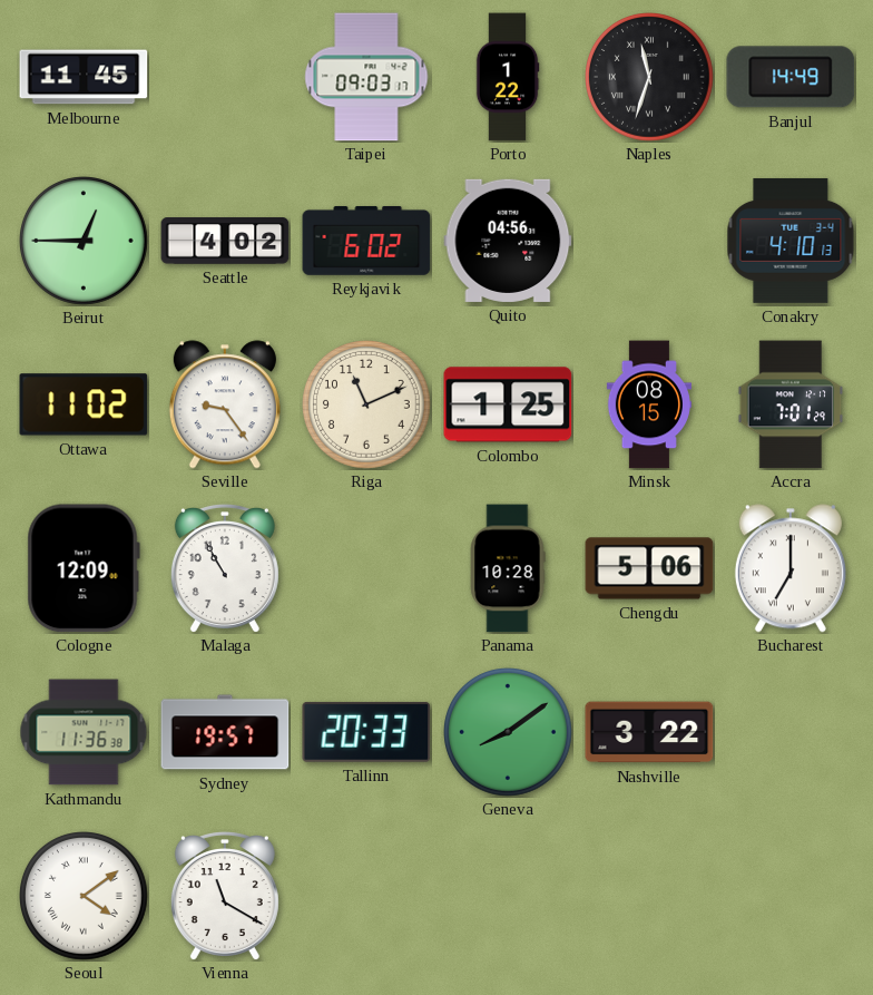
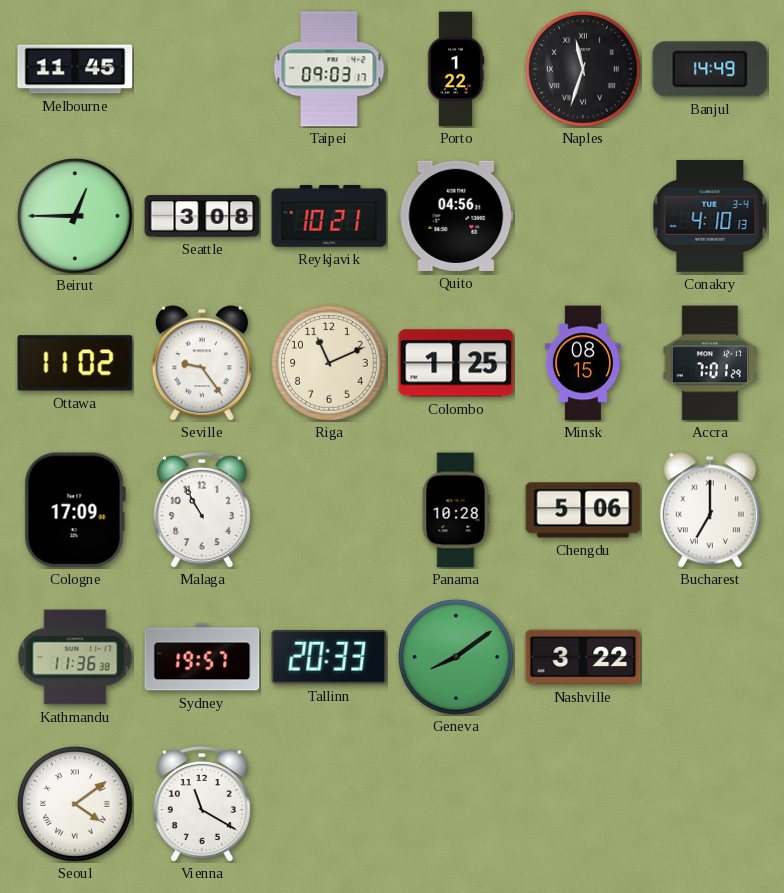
Seattle: 4:02 -> 3:08
Reykjavik: 6:02 -> 10:21
Cologne: 12:09 -> 17:09
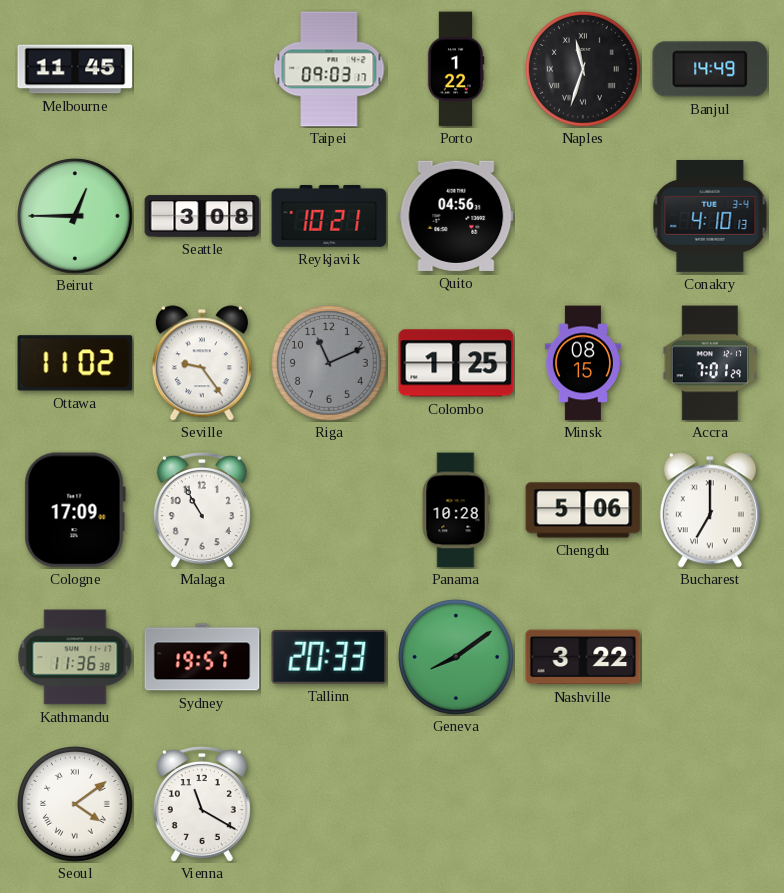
Riga dial: cream -> grey
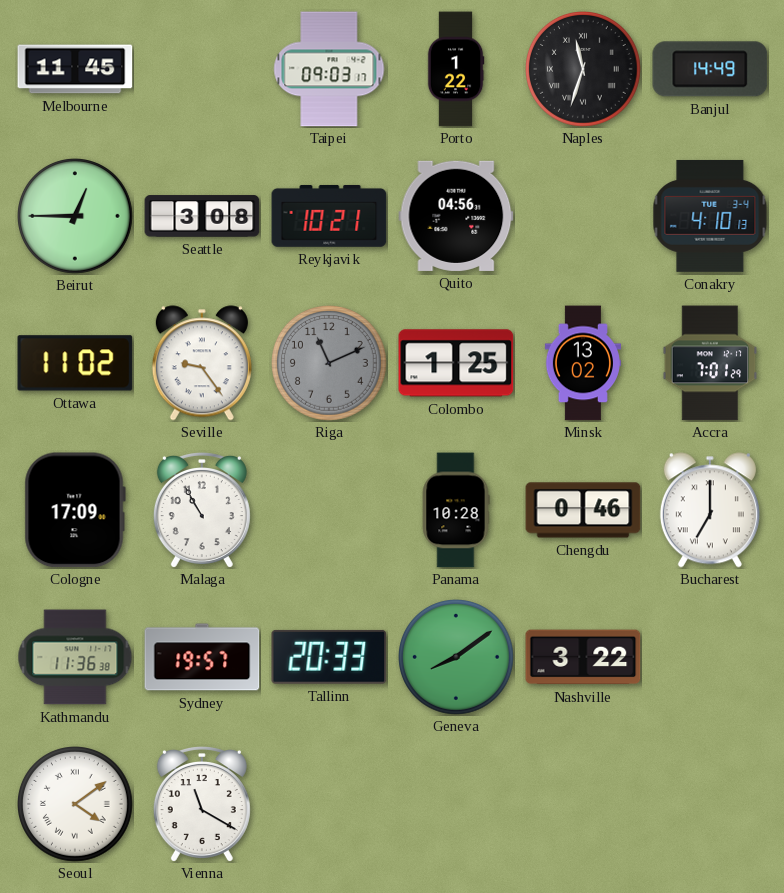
Minsk: 08:15 -> 13:02
Chengdu: 5:06 -> 0:46
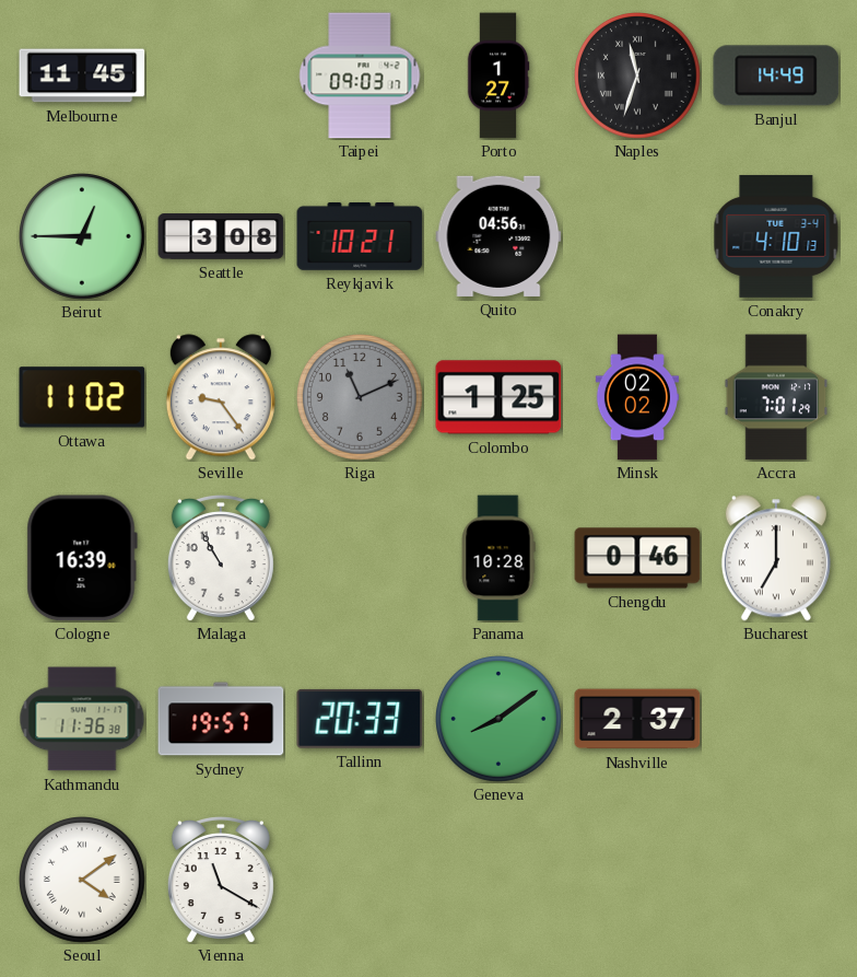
Porto: 1:22 -> 1:27
Minsk: 13:02 -> 02:02
Cologne: 17:09 -> 16:39
Nashville: 3:22 -> 2:37
